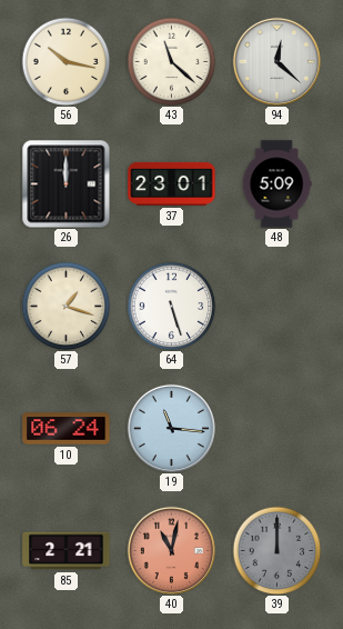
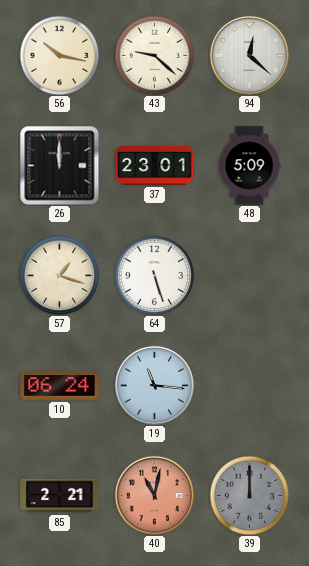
43: 11:22 -> 9:22
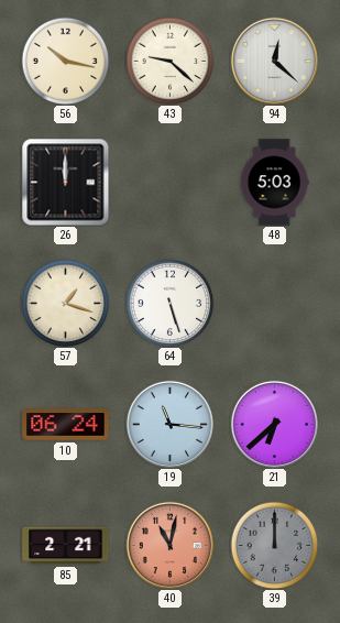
37: 23:01 -> none
48: 5:09 -> 5:03
21: none -> 6:38
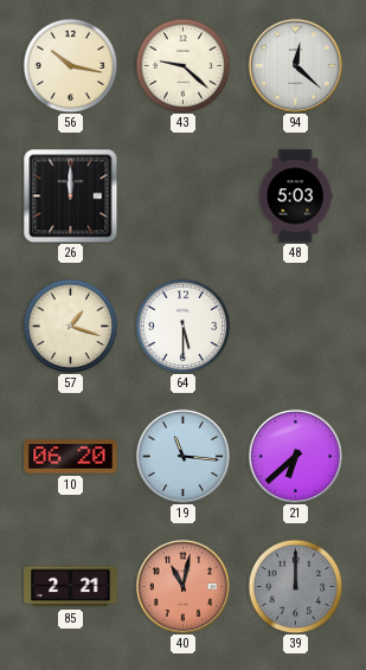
64: 5:27 -> 5:30
10: 06:24 -> 06:20
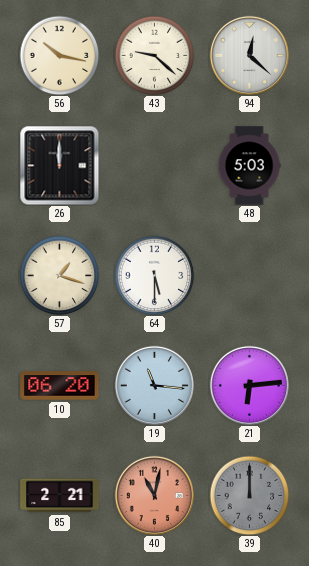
21: 6:38 -> 6:14
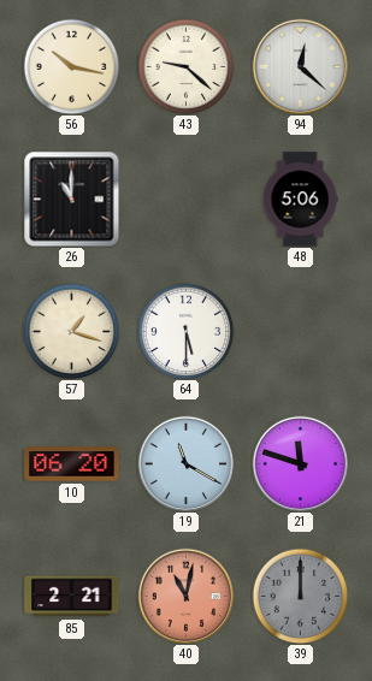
26: 12:00 -> 11:00
48: 5:03 -> 5:06
19: 11:16 -> 11:20
21: 6:14 -> 11:48
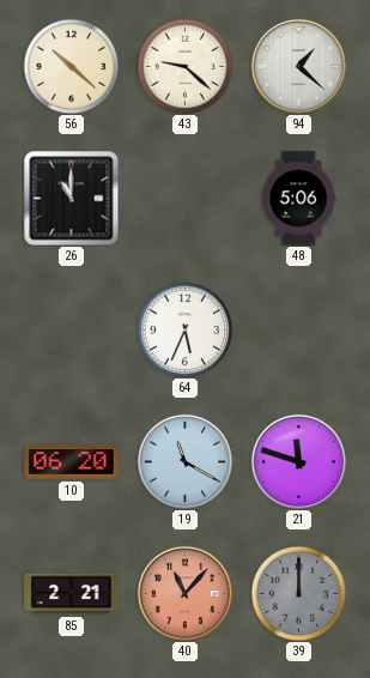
56: 10:17 -> 10:22
94: 12:22 -> 1:22
57: 1:18 -> none
64: 5:30 -> 5:34
40: 11:02 -> 11:07
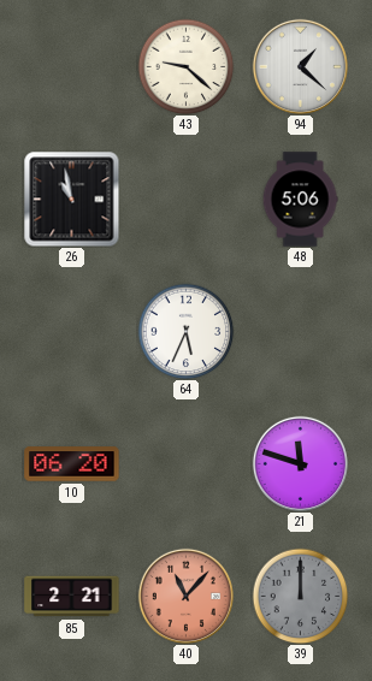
56: 10:22 -> none
26: 11:00 -> 10:58
19: 11:20 -> none
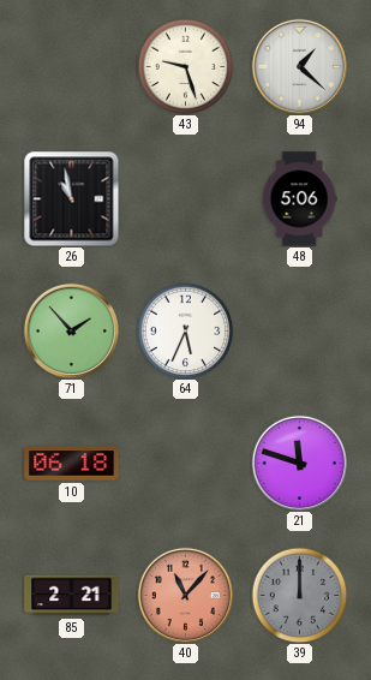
43: 9:22 -> 9:27
71: none -> 1:53
10: 06:20 -> 06:18
